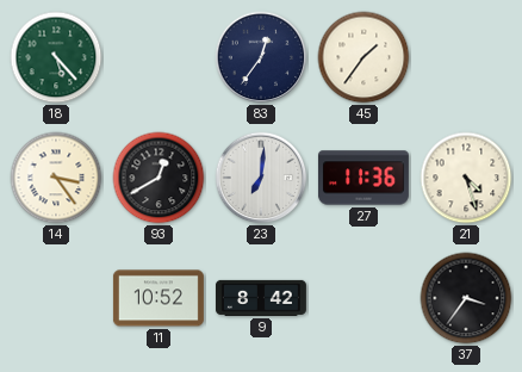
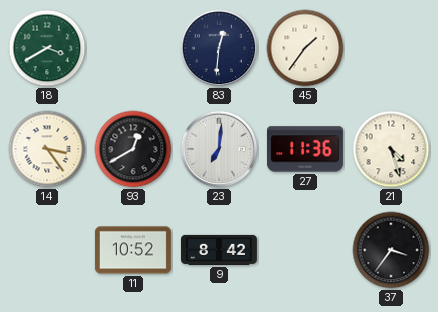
18: 5:23 -> 3:40
83: 12:36 -> 12:31
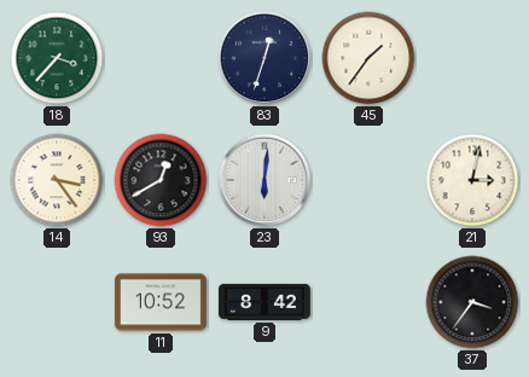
18: 3:40 -> 3:37
83: 12:31 -> 12:33
23: 7:01 -> 6:01
27: 11:36 -> none
21: 4:27 -> 3:02
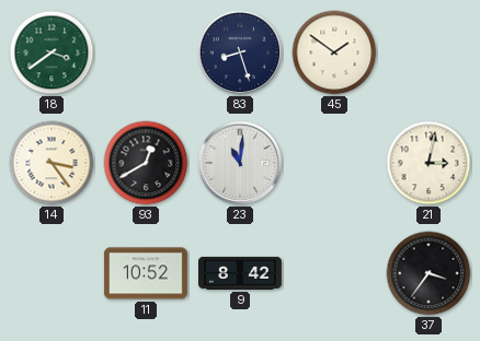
18: 3:37 -> 3:39
83: 12:33 -> 8:27
45: 1:36 -> 1:51
23: 6:01 -> 11:01
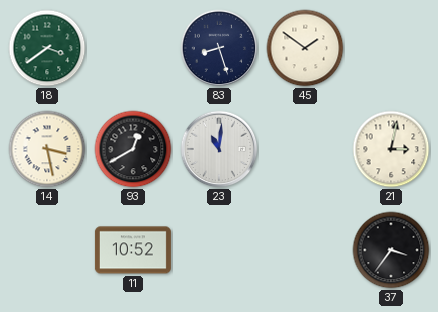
14: 3:24 -> 3:28
9: 8:42 -> none
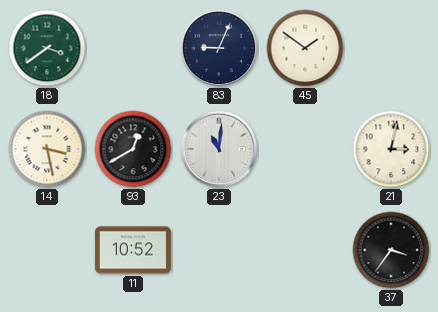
83: 8:27 -> 9:04
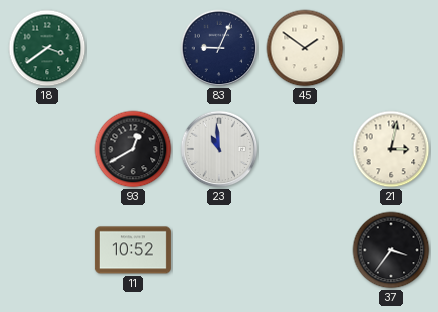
14: 3:28 -> none
23: 11:01 -> 10:59
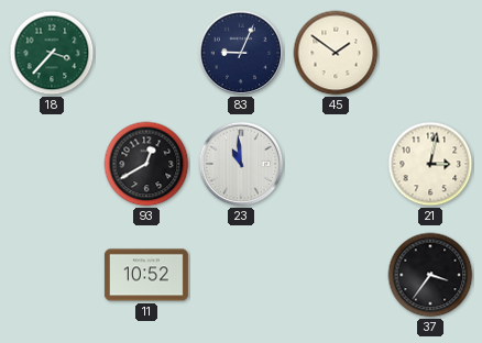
18: 3:39 -> 3:37
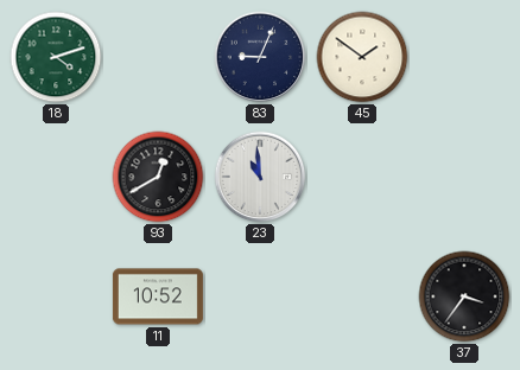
18: 3:37 -> 4:12
21: 3:02 -> none
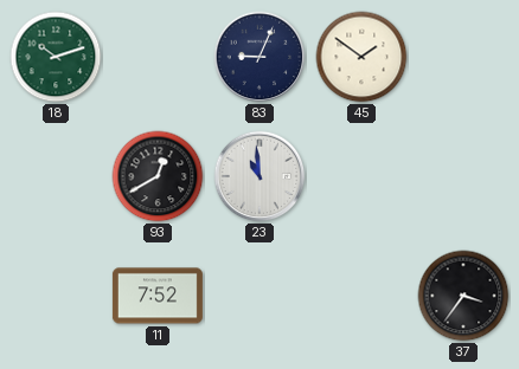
18: 4:12 -> 10:12
11: 10:52 -> 7:52
